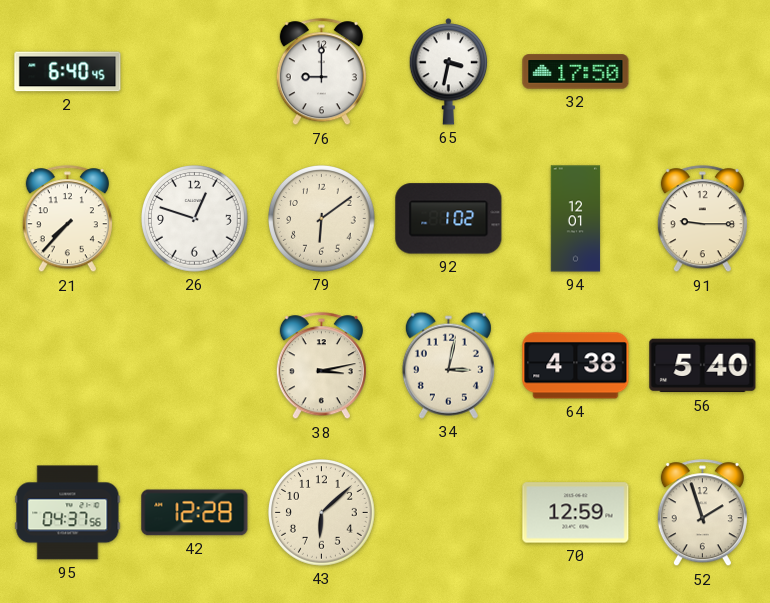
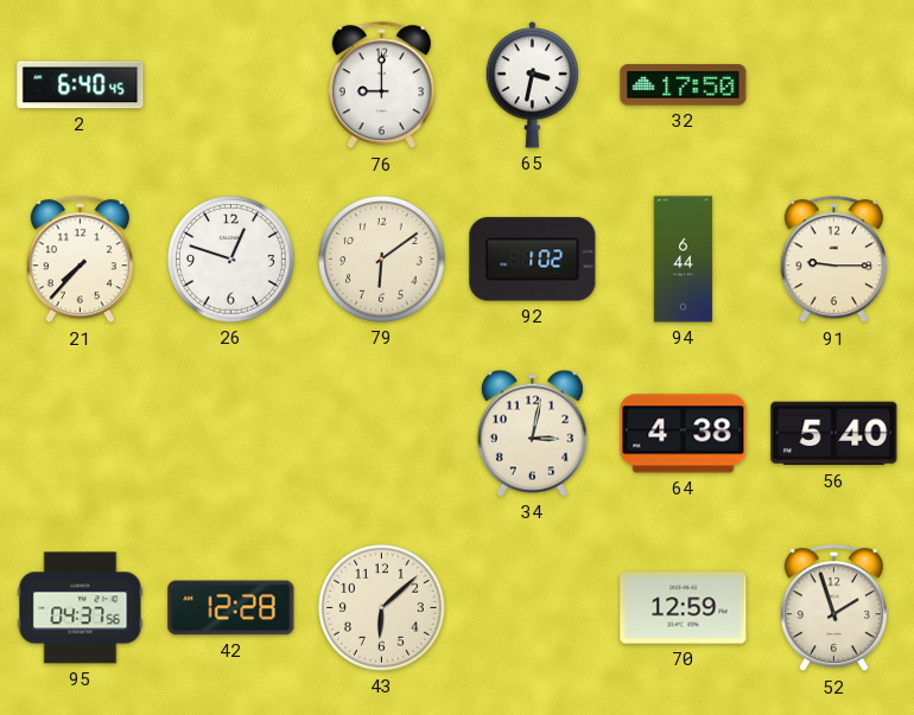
94: 12:01 -> 6:44
38: 3:13 -> none
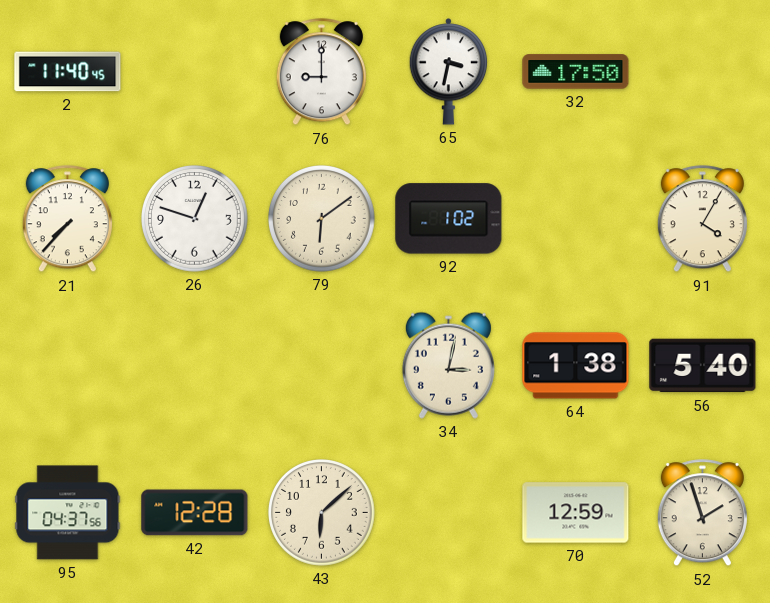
2: 6:40 -> 11:40
94: 6:44 -> none
91: 9:15 -> 4:05
64: 4:38 -> 1:38
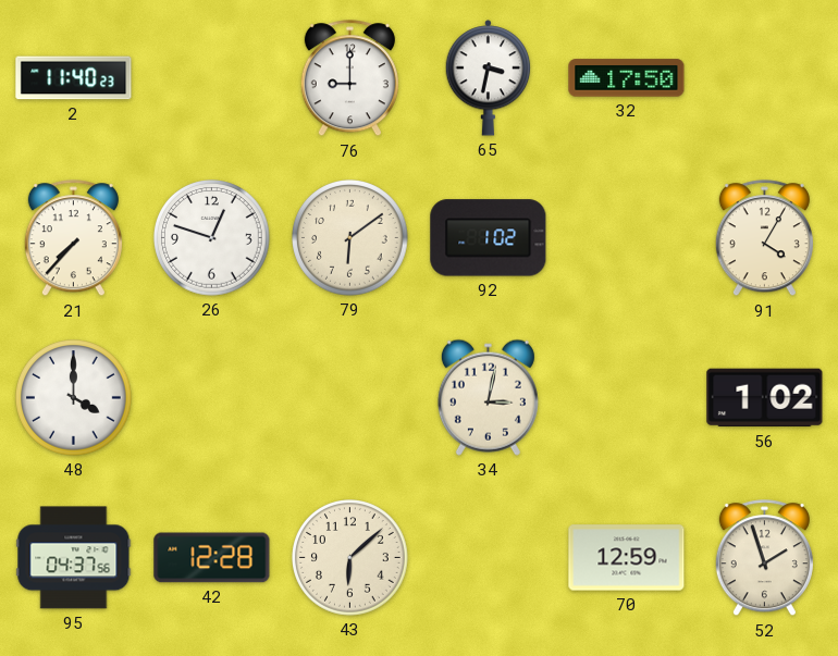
2: 11:40:45 -> 11:40:23
48: none -> 4:00
64: 1:38 -> none
56: 5:40 -> 1:02
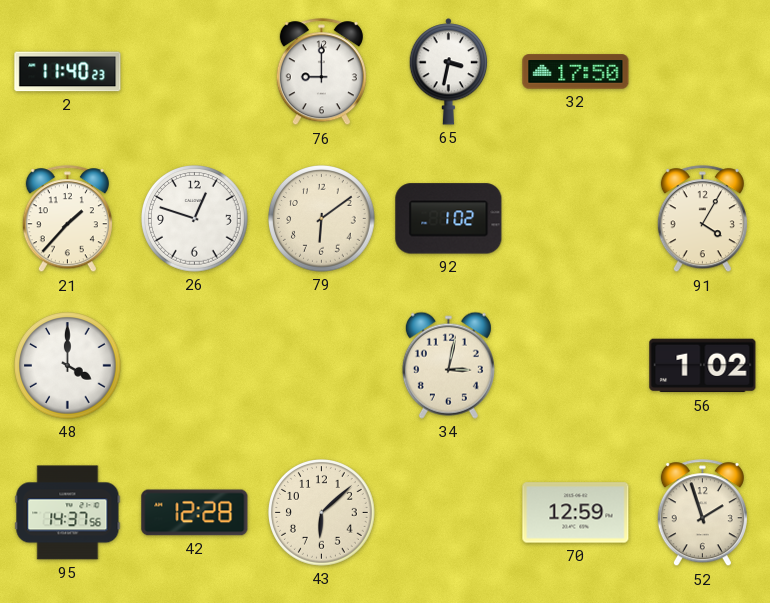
21: 7:37 -> 1:37
95: 04:37 -> 14:37
